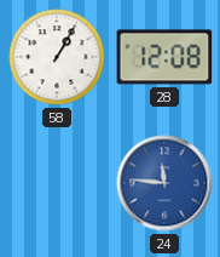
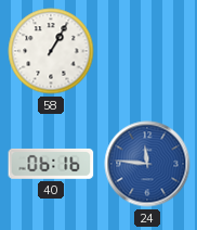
28: 12:08 -> none
40: none -> 06:16
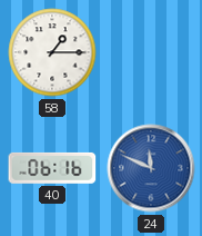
58: 1:05 -> 1:15
24: 11:46 -> 11:49
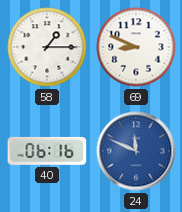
69: none -> 8:49
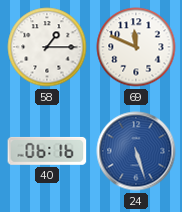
69: 8:49 -> 11:49
24: 11:49 -> 5:27
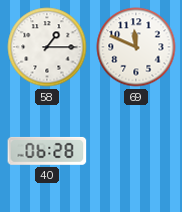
40: 06:16 -> 06:28
24: 5:27 -> none
